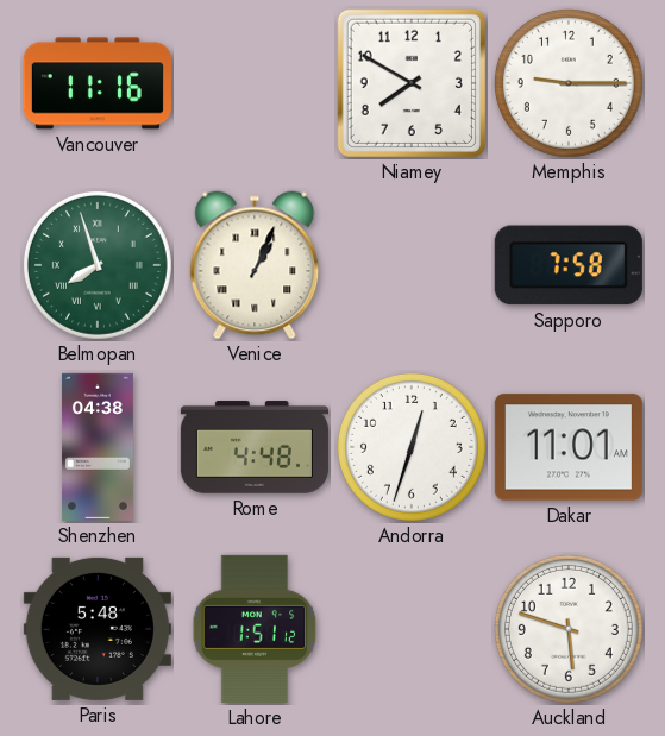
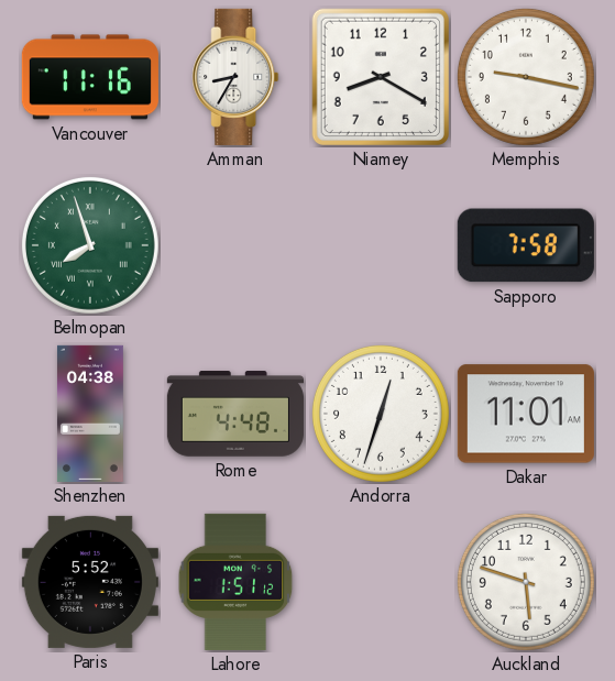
Amman: none -> 8:35
Niamey: 7:50 -> 8:20
Memphis: 9:15 -> 9:17
Venice: 1:04 -> none
Paris: 5:48 -> 5:52
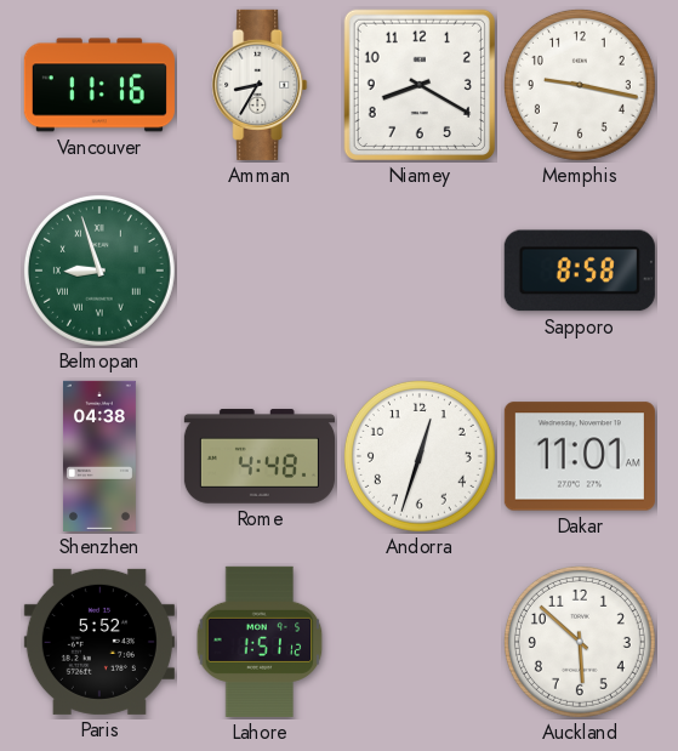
Belmopan: 7:57 -> 8:57
Sapporo: 7:58 -> 8:58
Auckland: 5:48 -> 5:52
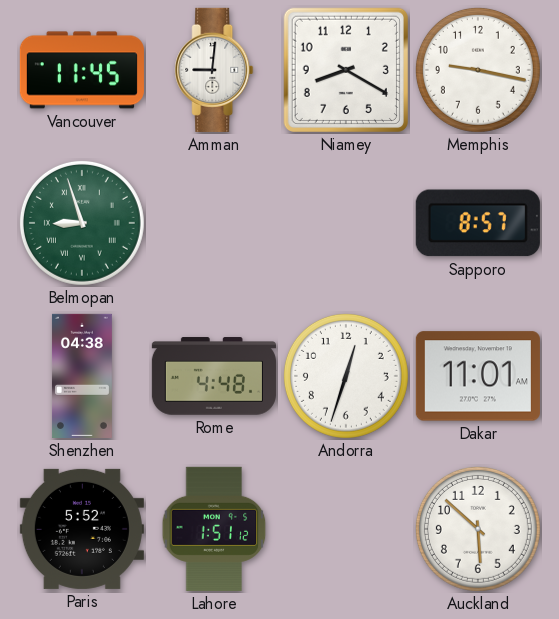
Vancouver: 11:16 -> 11:45
Amman: 8:35 -> 9:01
Sapporo: 8:58 -> 8:57
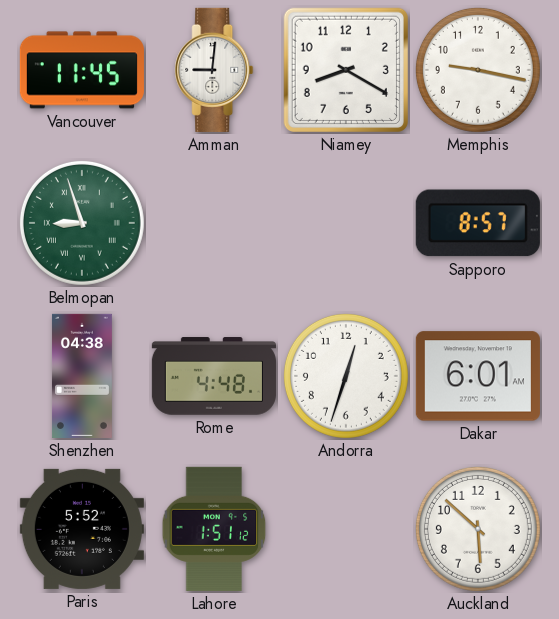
Dakar: 11:01 -> 6:01
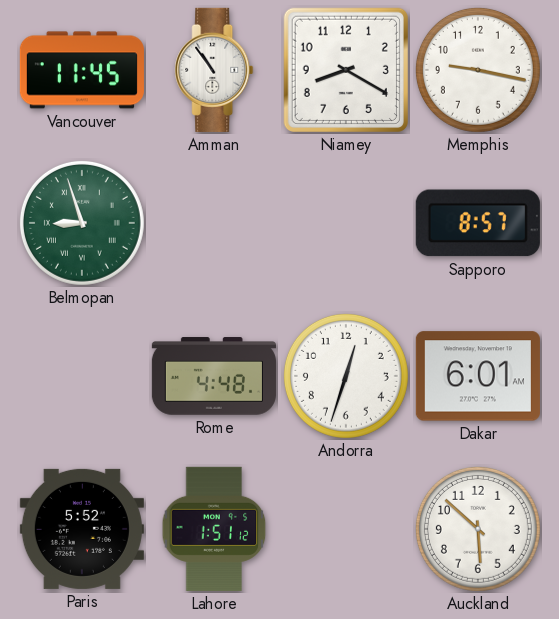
Amman: 9:01 -> 10:54
Shenzhen: 04:38 -> none
